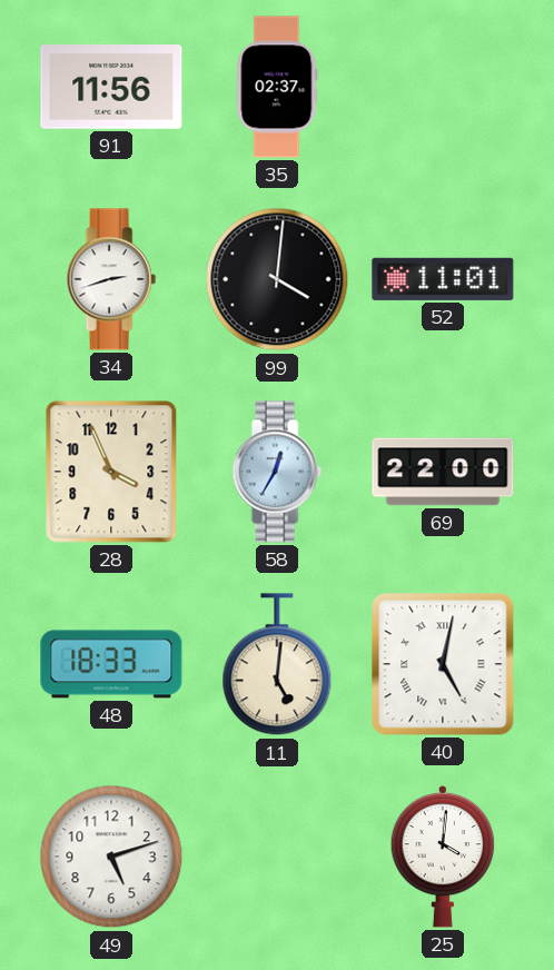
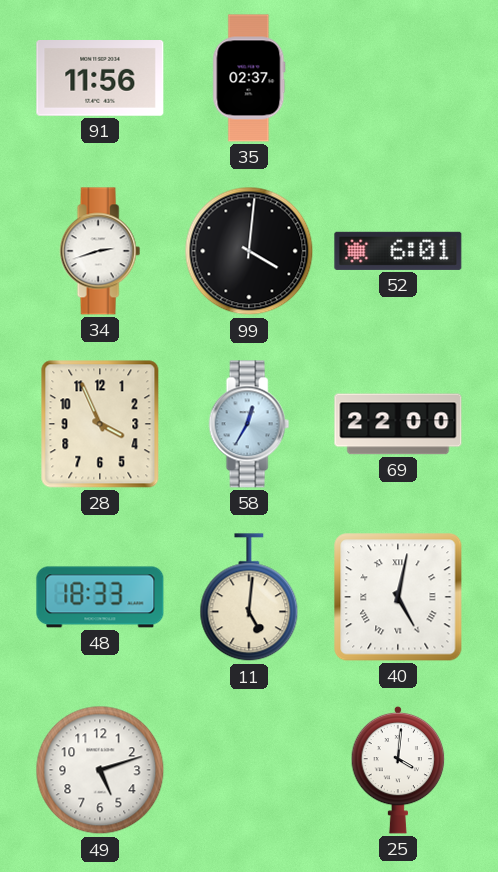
52: 11:01 -> 6:01
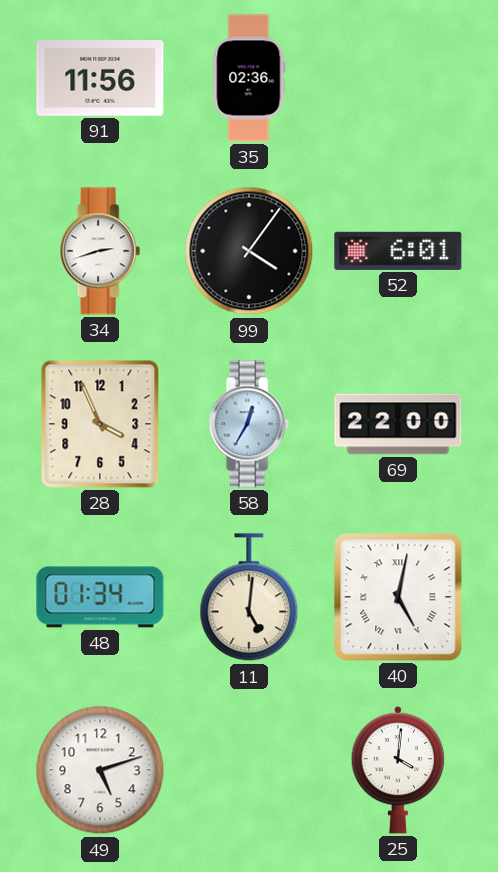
35: 02:37 -> 02:36
99: 4:01 -> 4:06
48: 18:33 -> 01:34
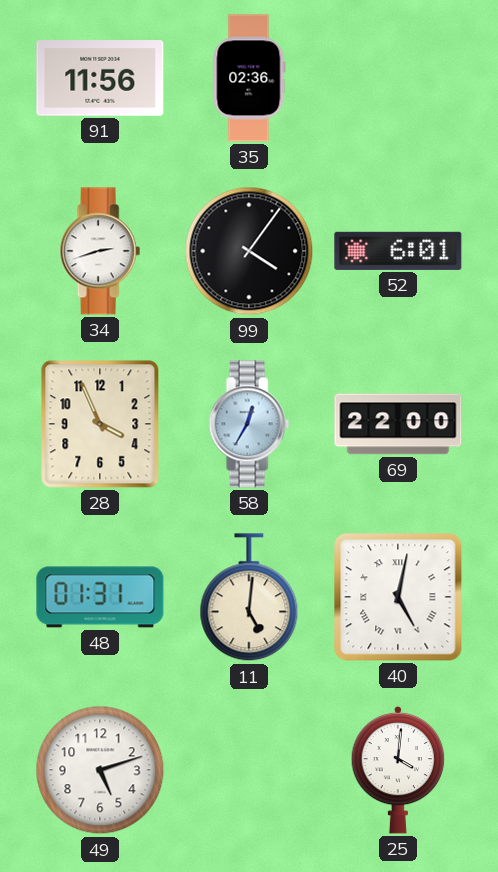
48: 01:34 -> 01:31
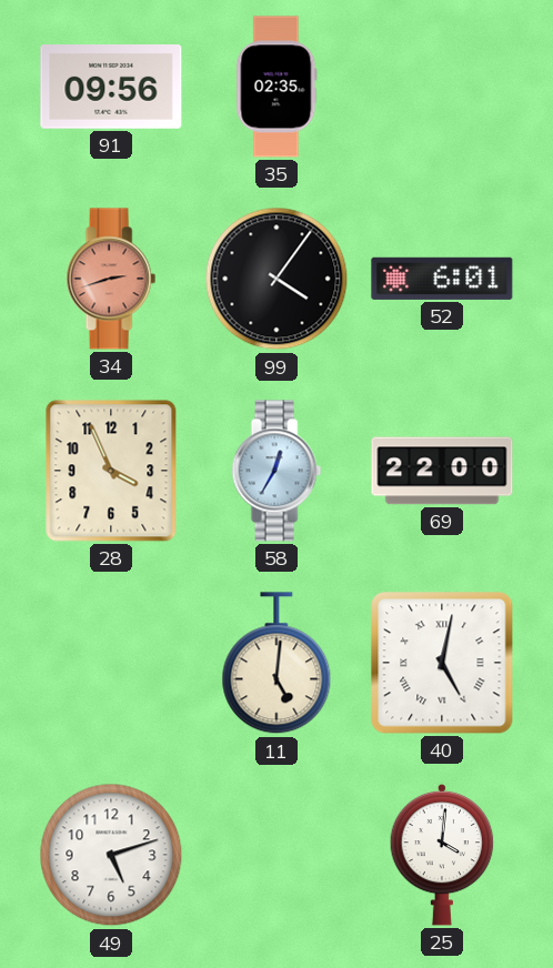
91: 11:56 -> 09:56
35: 02:36 -> 02:35
34 dial: white -> salmon
48: 01:31 -> none
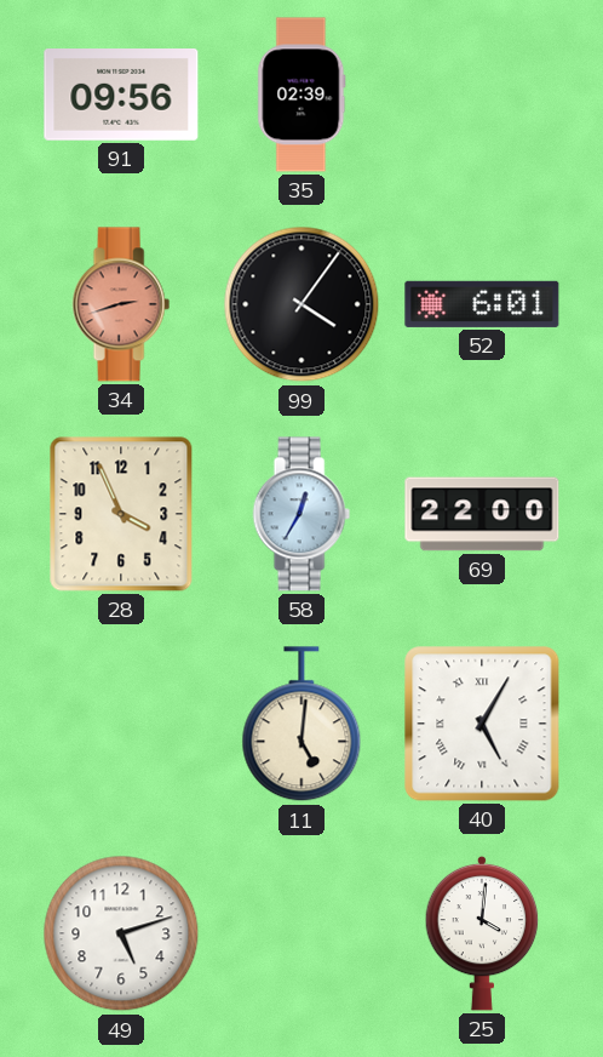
35: 02:35 -> 02:39
40: 5:02 -> 5:05
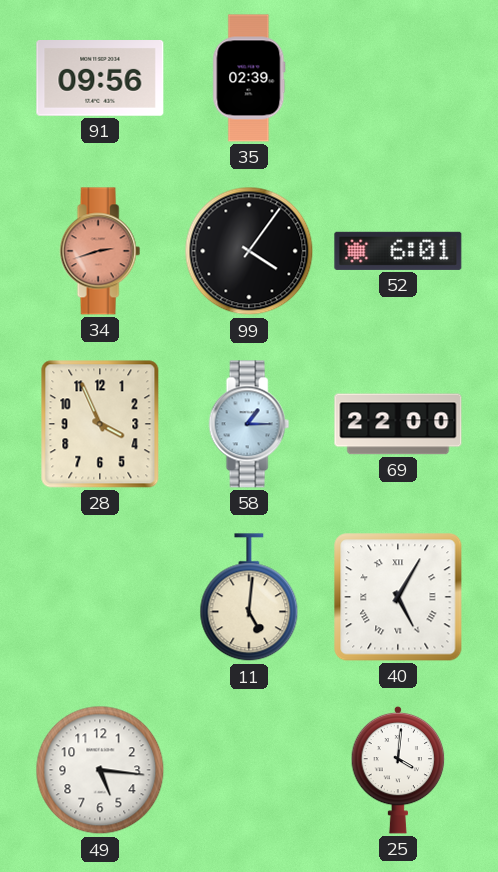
58: 12:35 -> 1:15
49: 5:12 -> 5:16
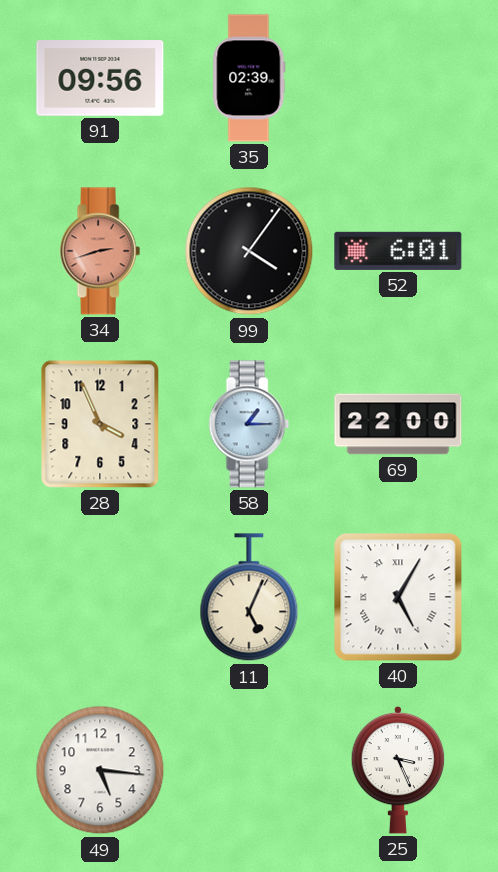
11: 5:01 -> 5:04
25: 4:01 -> 3:26
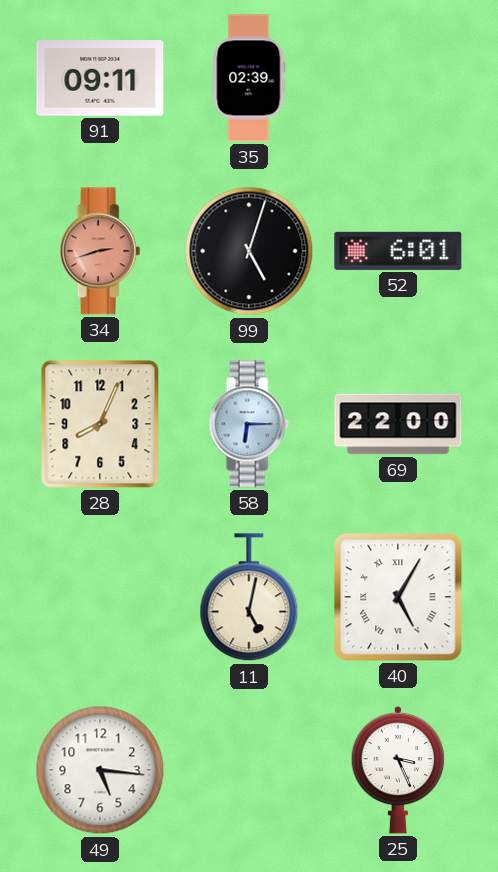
91: 09:56 -> 09:11
99: 4:06 -> 5:03
28: 3:56 -> 8:04
58: 1:15 -> 6:15
11: 5:04 -> 5:02
